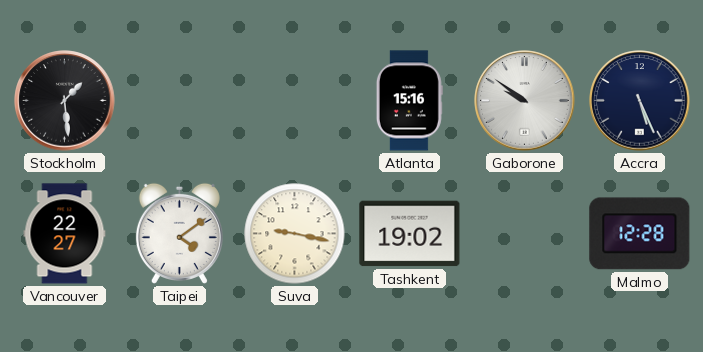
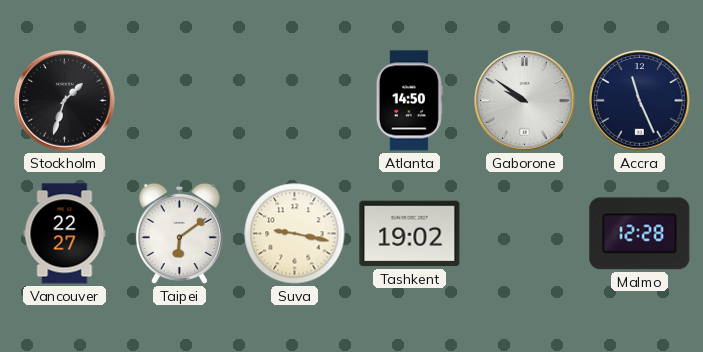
Stockholm: 1:29 -> 1:33
Atlanta: 15:16 -> 14:50
Accra: 5:26 -> 11:26
Taipei: 4:09 -> 6:09
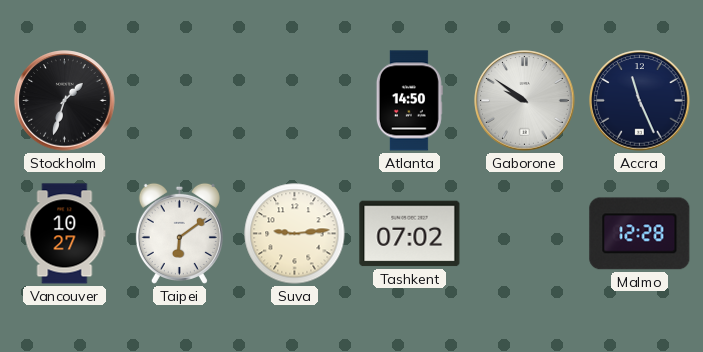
Vancouver: 22:27 -> 10:27
Suva: 9:17 -> 9:14
Tashkent: 19:02 -> 07:02
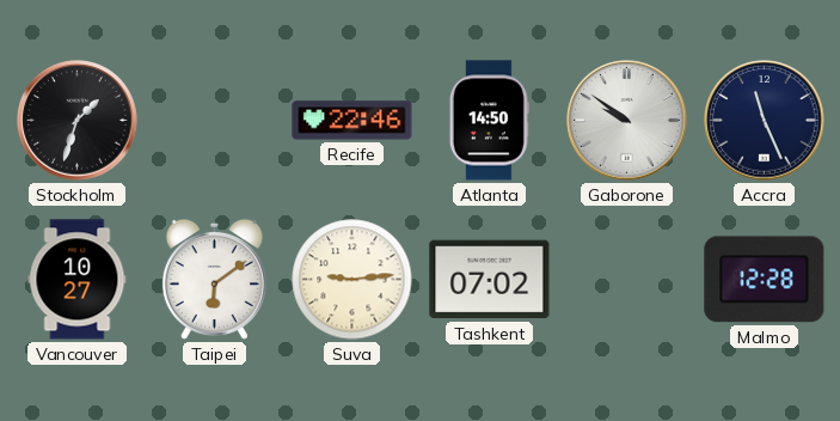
Recife: none -> 22:46
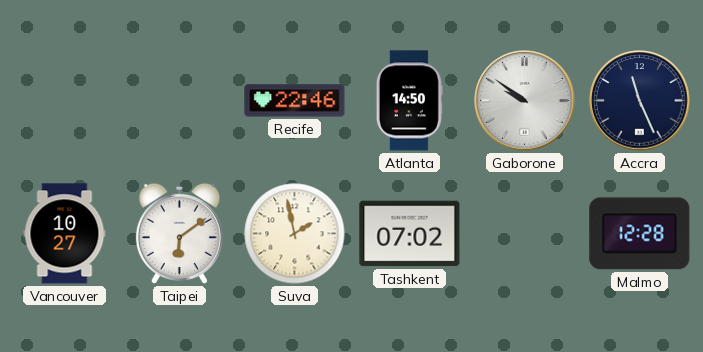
Stockholm: 1:33 -> none
Suva: 9:14 -> 1:58
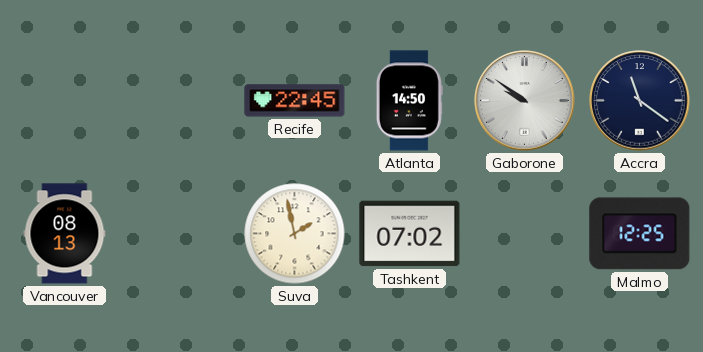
Recife: 22:46 -> 22:45
Accra: 11:26 -> 11:21
Vancouver: 10:27 -> 08:13
Taipei: 6:09 -> none
Malmo: 12:28 -> 12:25
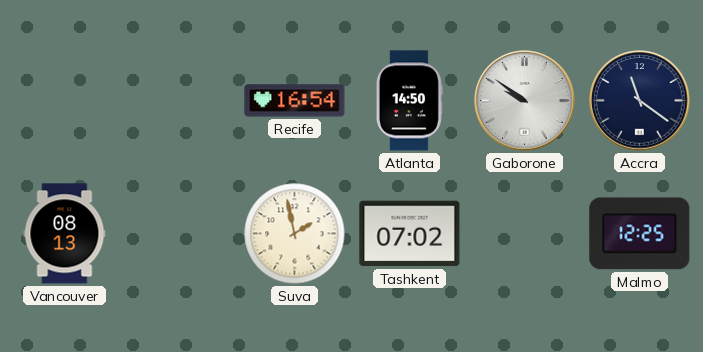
Recife: 22:45 -> 16:54
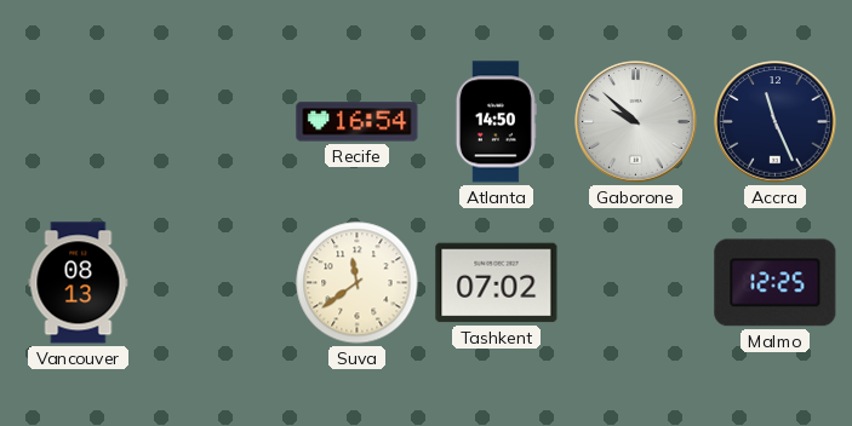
Gaborone: 9:51 -> 9:52
Accra: 11:21 -> 11:26
Suva: 1:58 -> 11:39
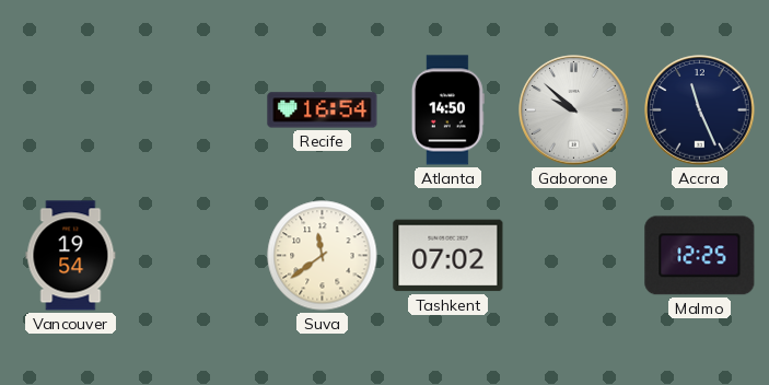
Vancouver: 08:13 -> 19:54
